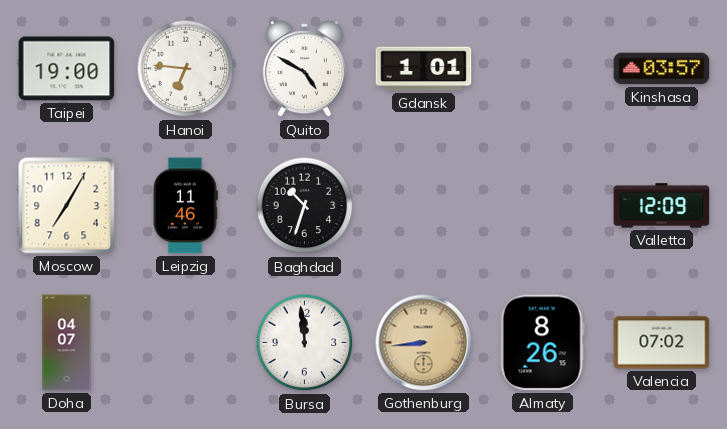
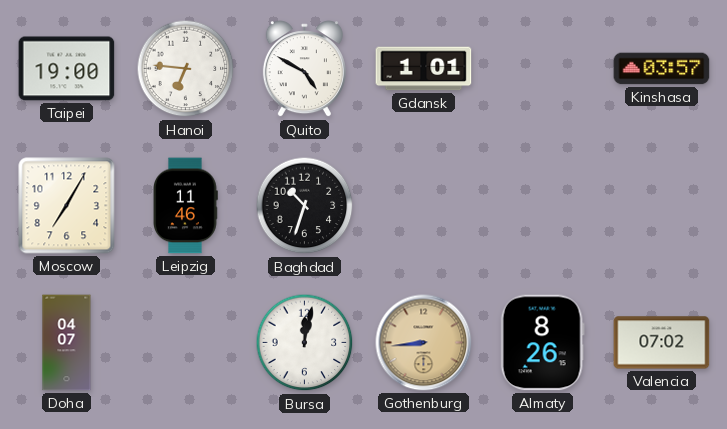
Valletta: 12:09 -> none
Bursa: 11:59 -> 12:02
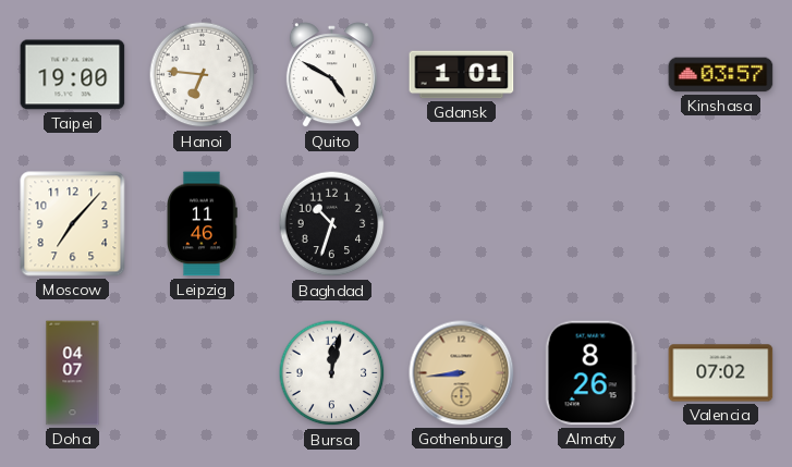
Moscow: 7:05 -> 7:07
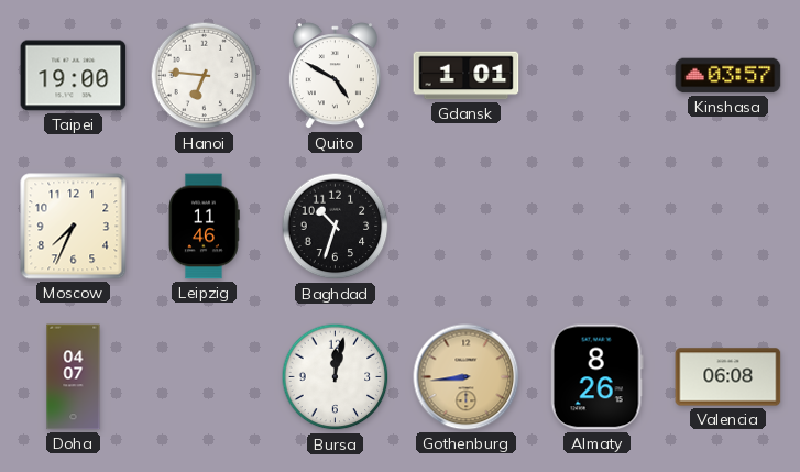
Moscow: 7:07 -> 7:34
Valencia: 07:02 -> 06:08
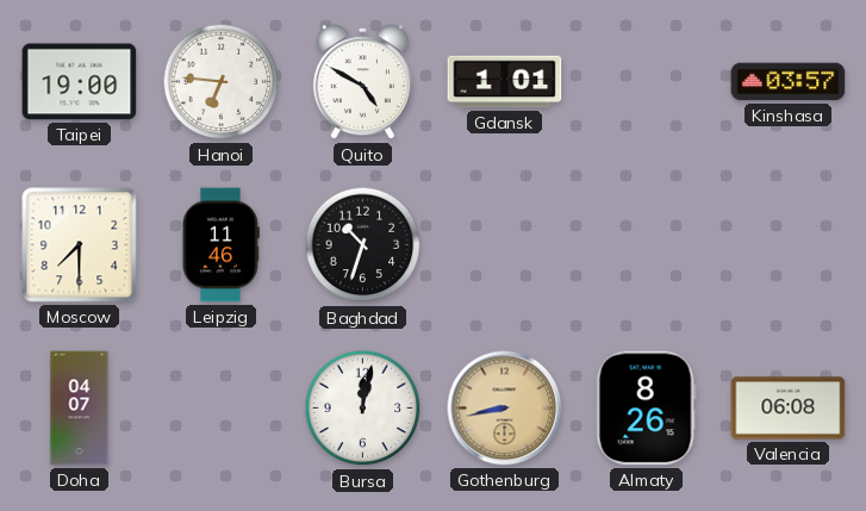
Moscow: 7:34 -> 7:30
Gothenburg: 8:44 -> 8:43
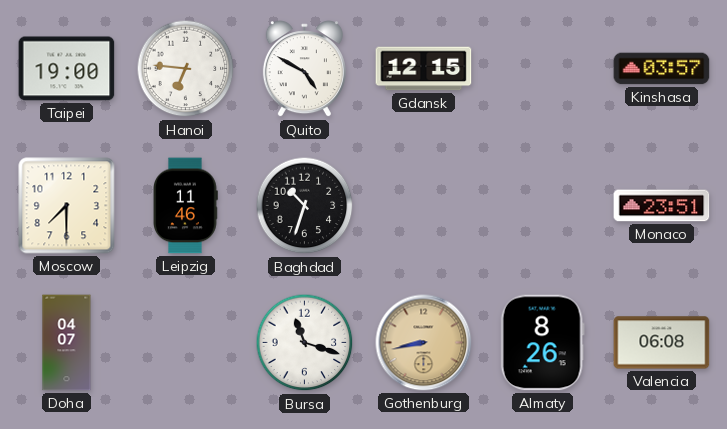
Gdansk: 1:01 -> 12:15
Monaco: none -> 23:51
Bursa: 12:02 -> 11:18
